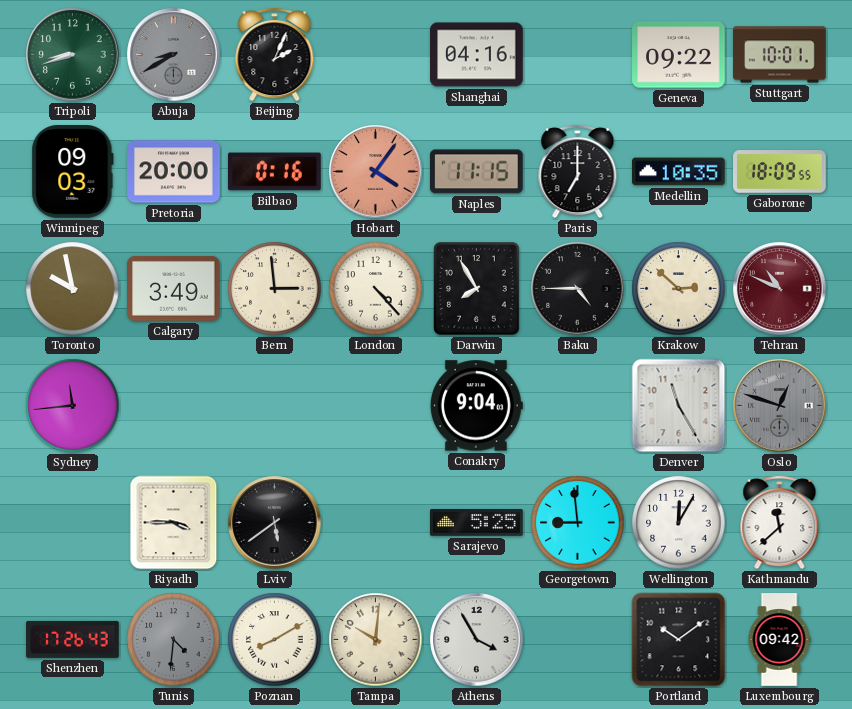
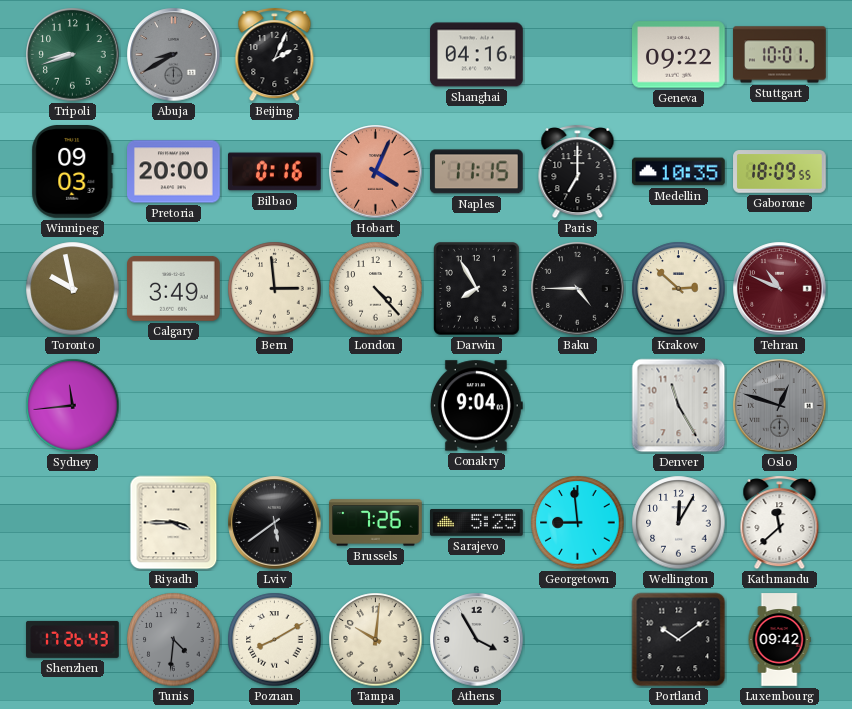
Hobart: 4:06 -> 4:04
Brussels: none -> 7:26
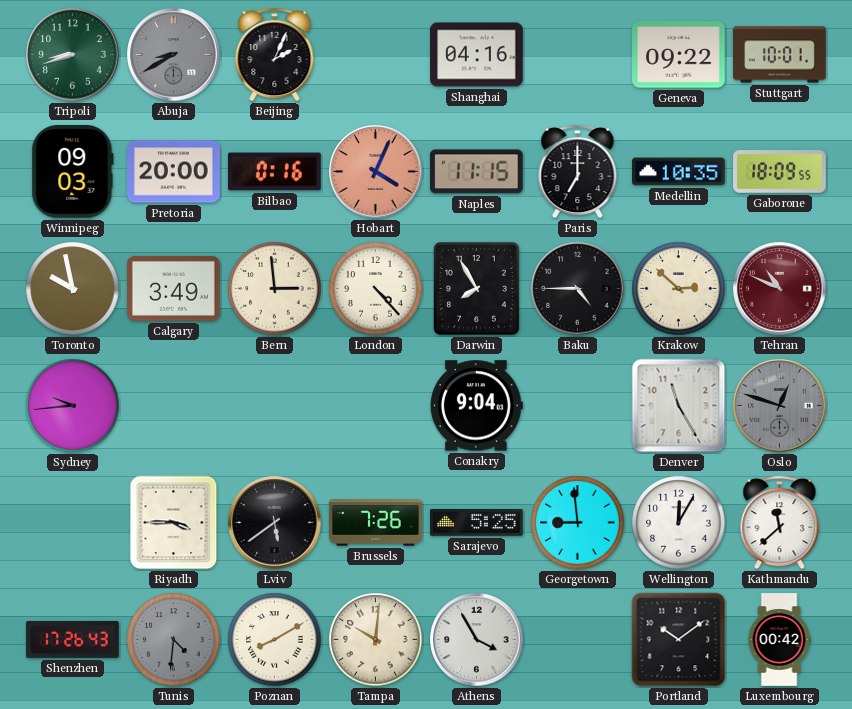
Sydney: 11:44 -> 9:44
Luxembourg: 09:42 -> 00:42
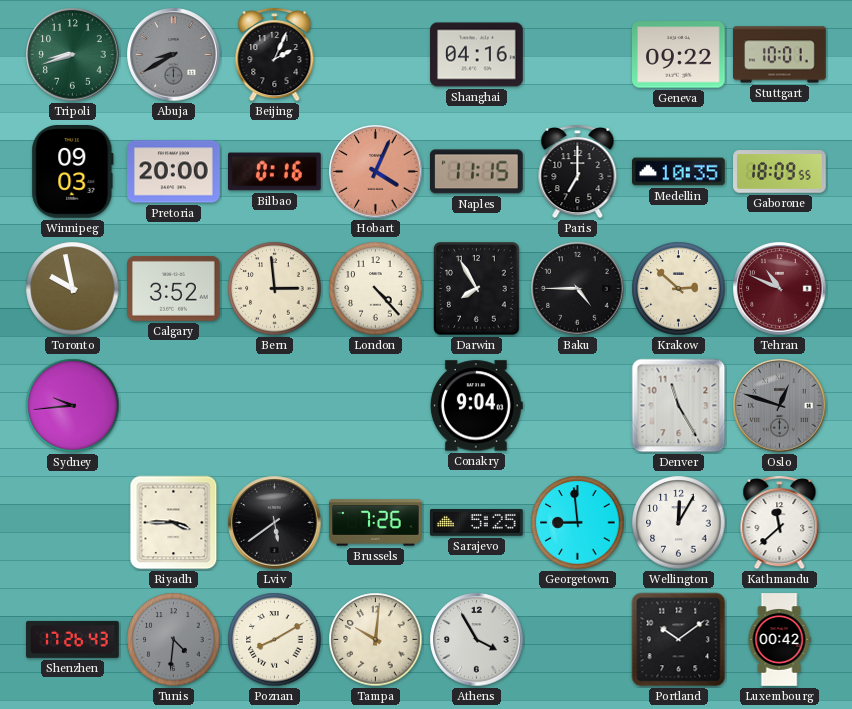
Calgary: 3:49 -> 3:52
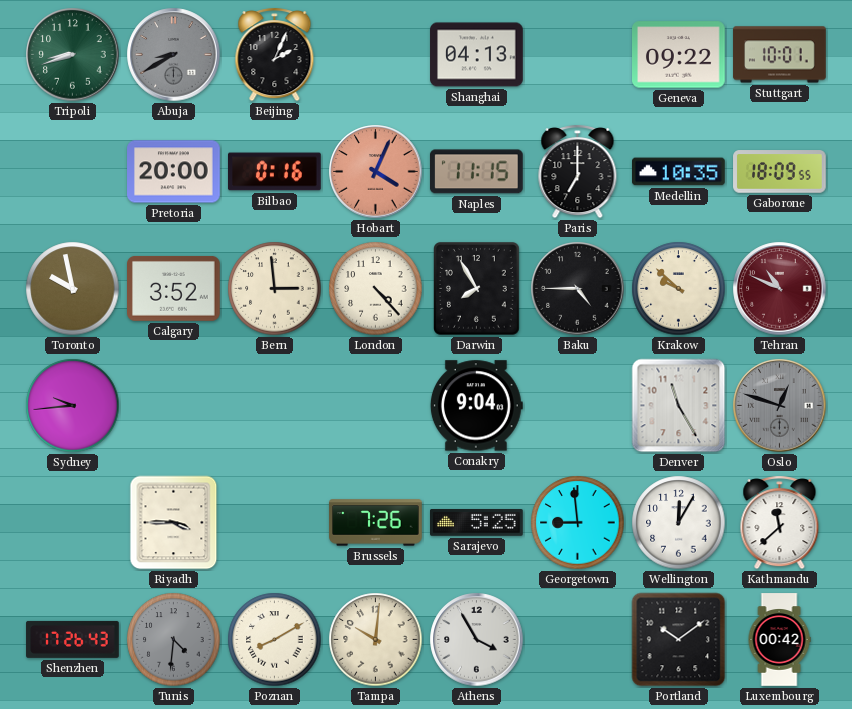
Shanghai: 04:16 -> 04:13
Winnipeg: 09:03 -> none
Krakow: 2:52 -> 9:52
Lviv: 5:39 -> none
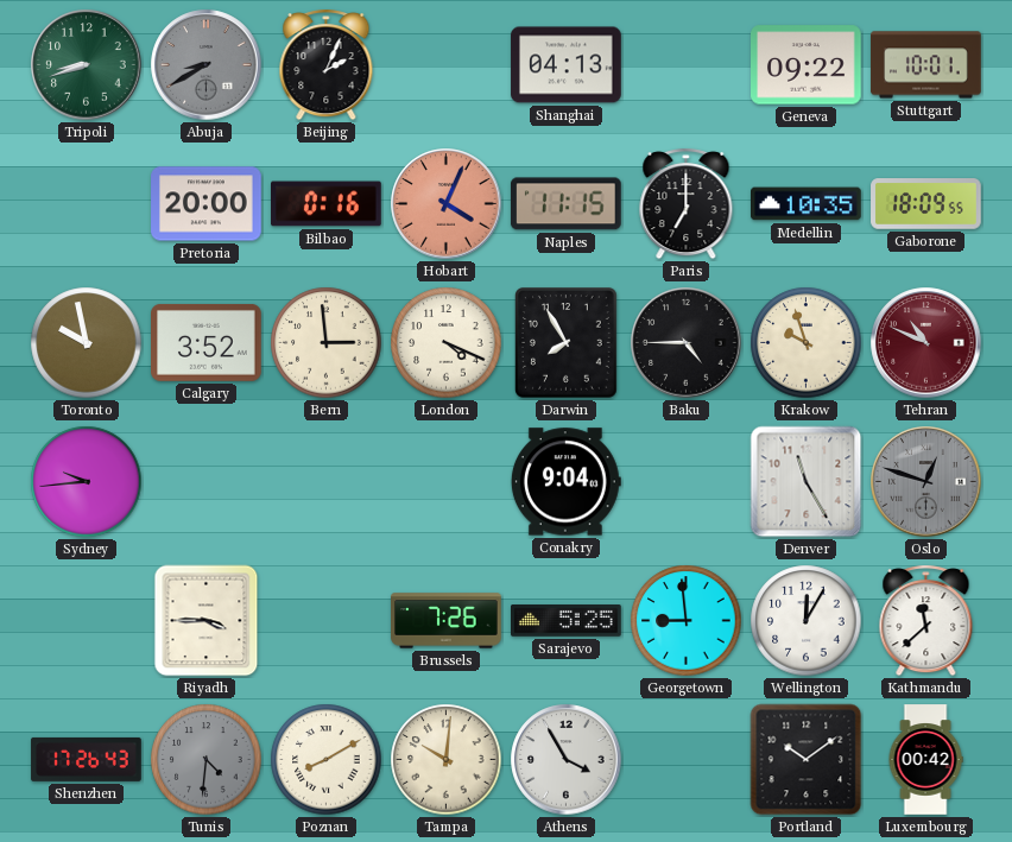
London: 4:23 -> 4:19
Krakow: 9:52 -> 9:57
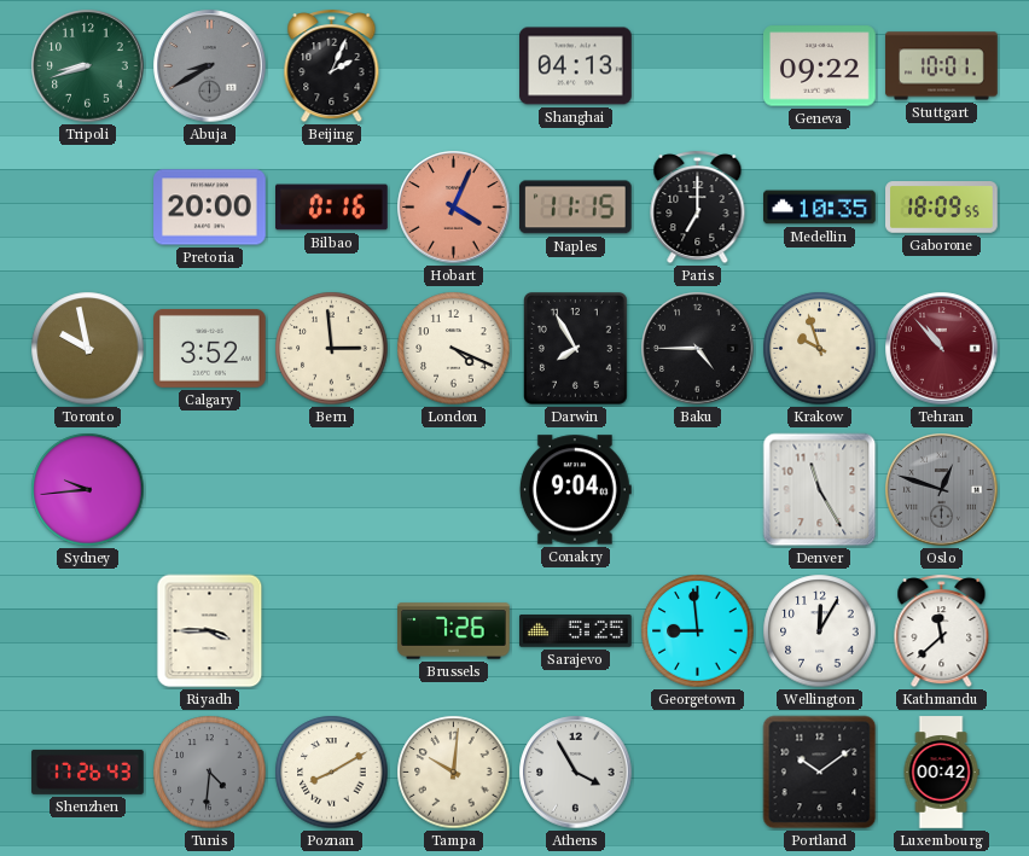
Tehran: 10:49 -> 10:53
